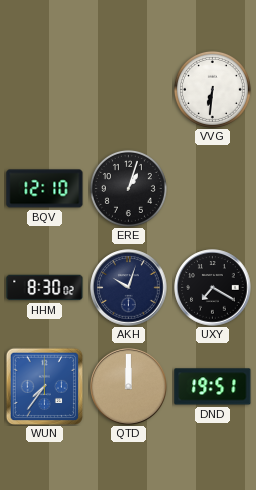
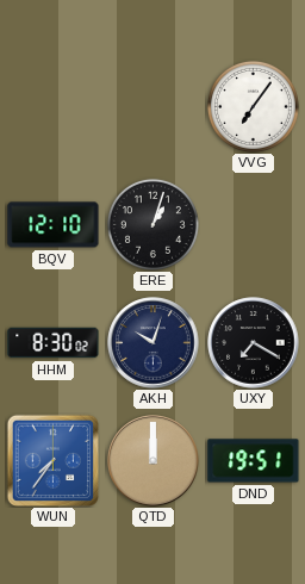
VVG: 6:31 -> 7:06
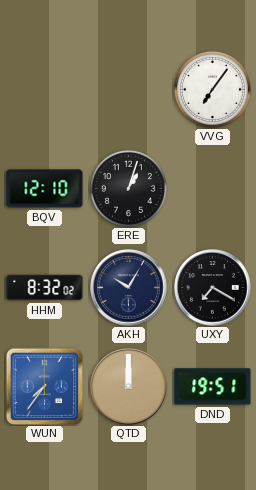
HHM: 8:30 -> 8:32
AKH: 10:03 -> 10:05
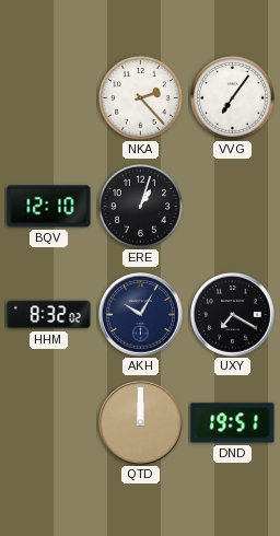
NKA: none -> 2:23
WUN: 7:36 -> none
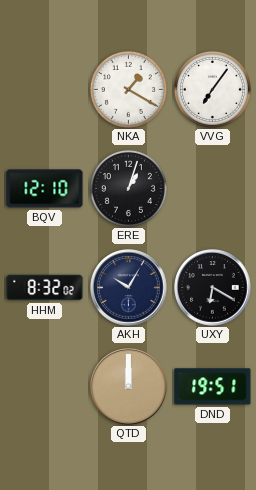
NKA: 2:23 -> 1:20
UXY: 7:20 -> 6:20
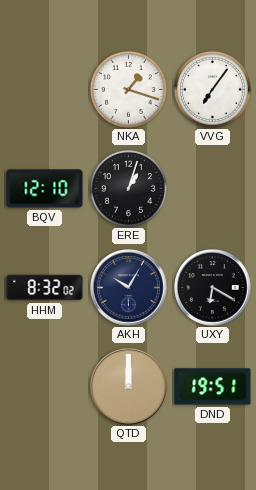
NKA: 1:20 -> 1:18
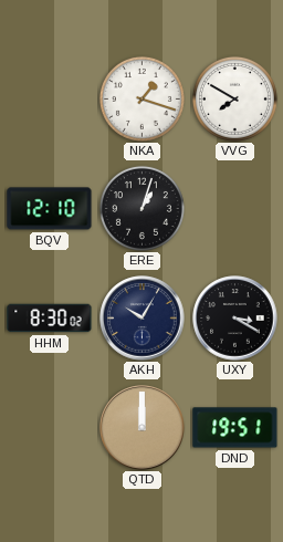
VVG: 7:06 -> 7:50
HHM: 8:32 -> 8:30
UXY: 6:20 -> 3:20
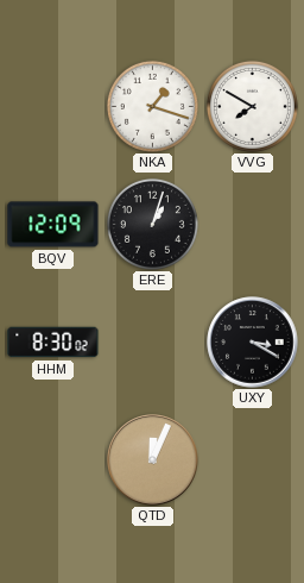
BQV: 12:10 -> 12:09
AKH: 10:05 -> none
QTD: 12:00 -> 12:04
DND: 19:51 -> none
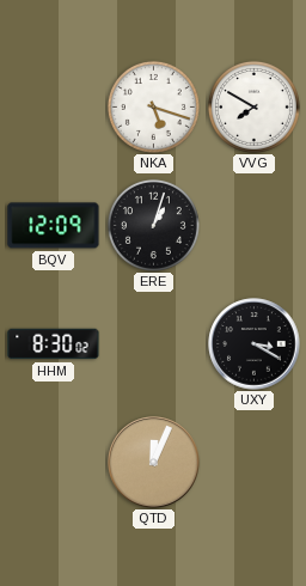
NKA: 1:18 -> 5:18
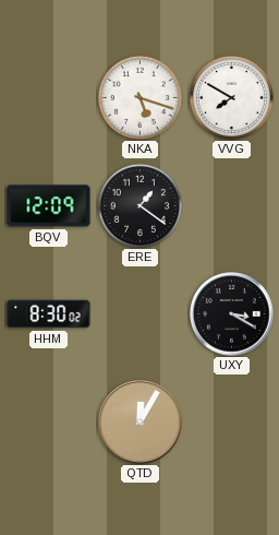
ERE: 1:03 -> 1:21
QTD: 12:04 -> 12:05
